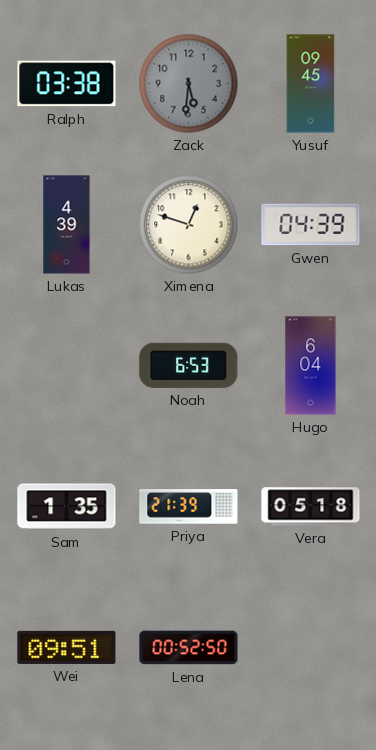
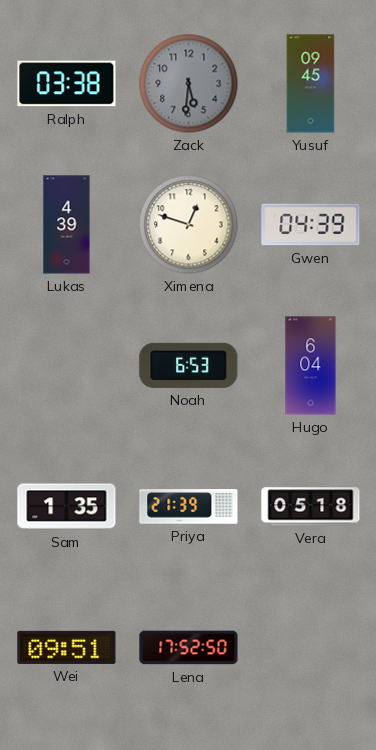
Lena: 00:52 -> 17:52
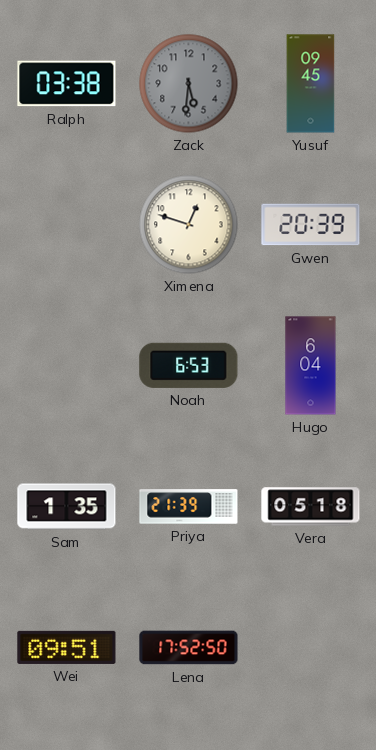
Lukas: 4:39 -> none
Gwen: 04:39 -> 20:39
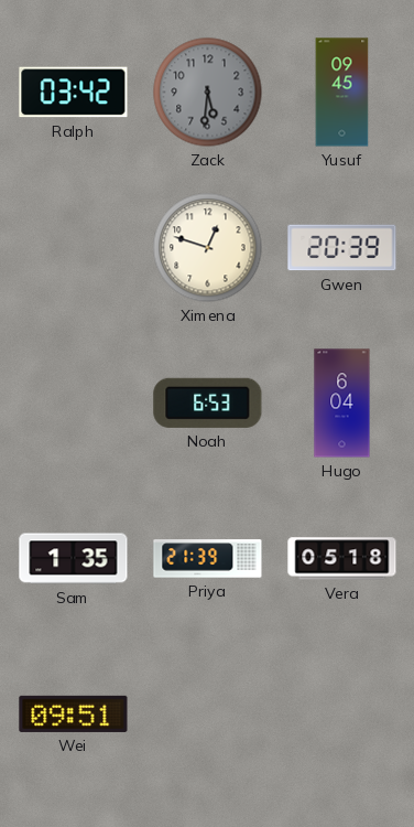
Ralph: 03:38 -> 03:42
Lena: 17:52 -> none
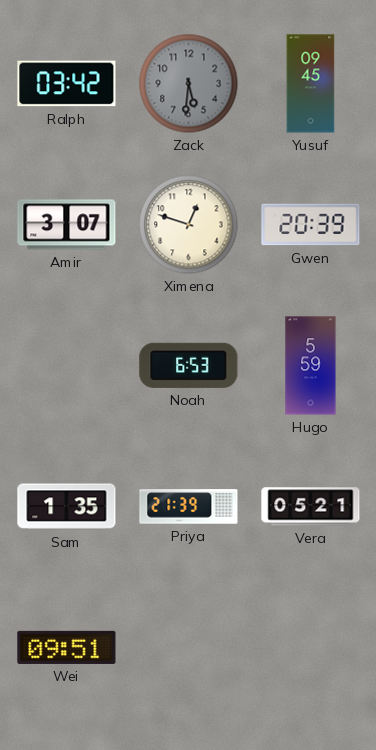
Amir: none -> 3:07
Hugo: 6:04 -> 5:59
Vera: 05:18 -> 05:21
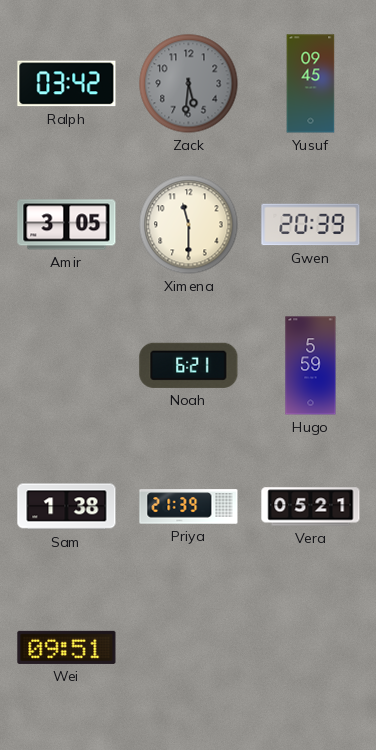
Amir: 3:07 -> 3:05
Ximena: 12:48 -> 11:30
Noah: 6:53 -> 6:21
Sam: 1:35 -> 1:38
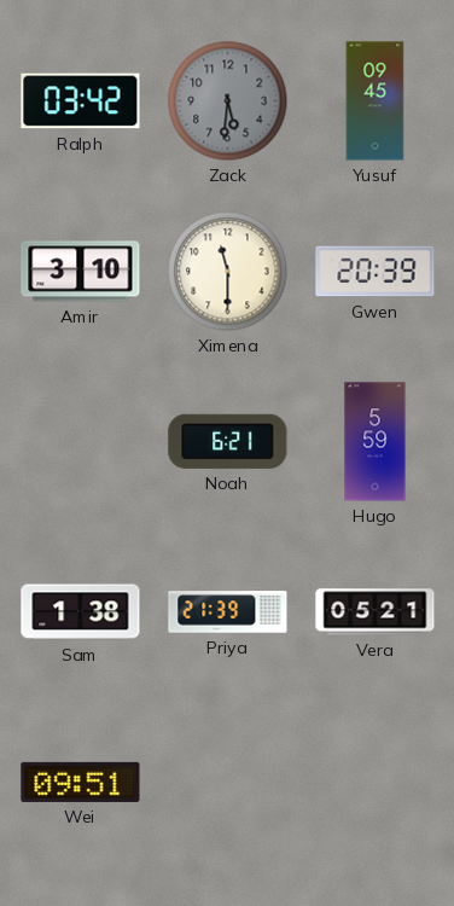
Amir: 3:05 -> 3:10
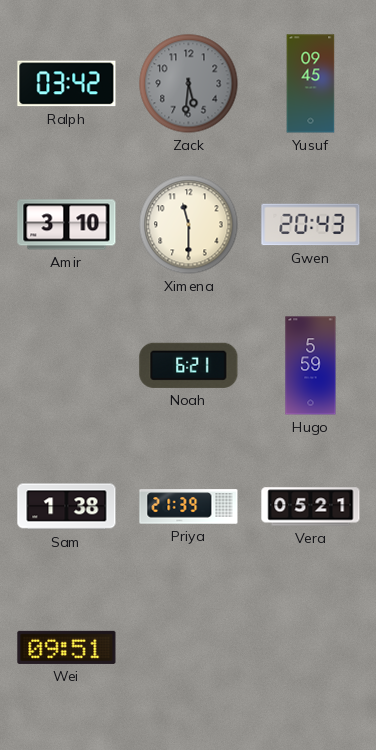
Gwen: 20:39 -> 20:43
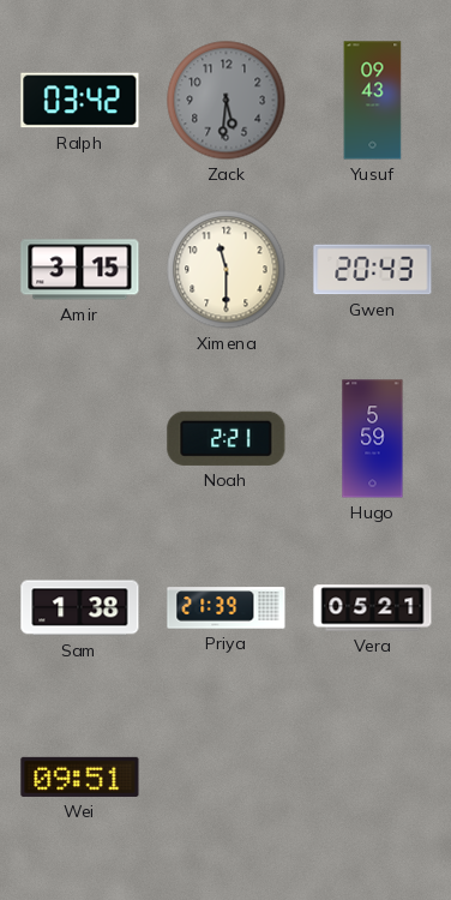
Yusuf: 09:45 -> 09:43
Amir: 3:10 -> 3:15
Noah: 6:21 -> 2:21
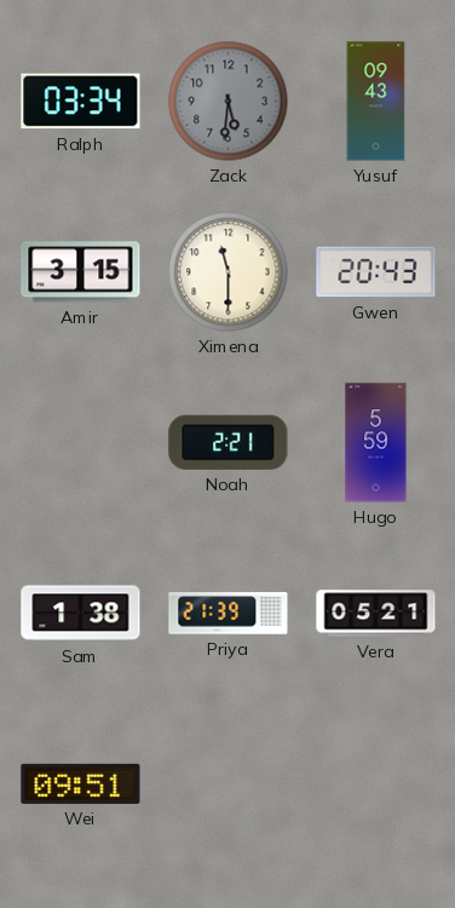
Ralph: 03:42 -> 03:34
